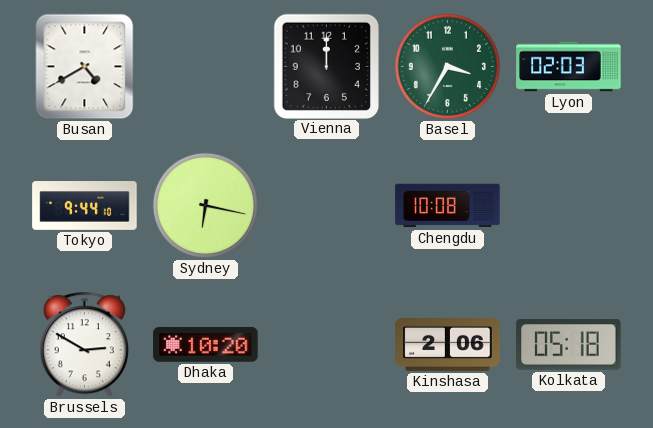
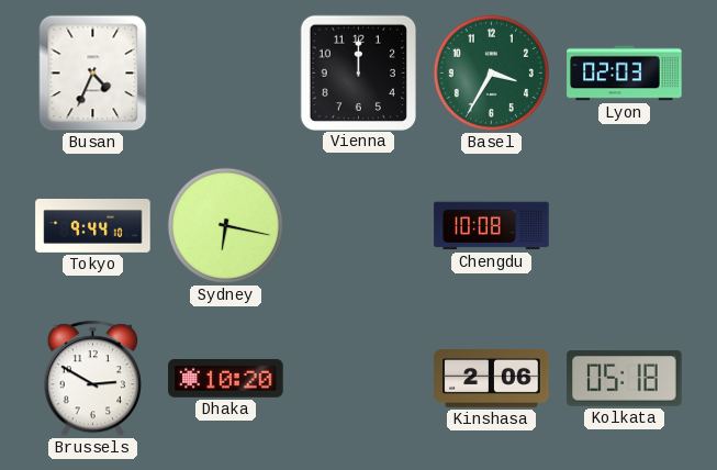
Busan: 4:40 -> 4:34
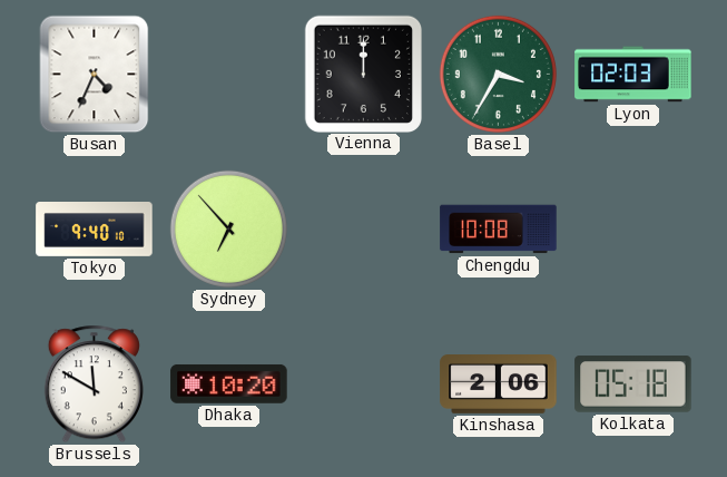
Tokyo: 9:44 -> 9:40
Sydney: 6:17 -> 6:53
Brussels: 2:50 -> 11:50
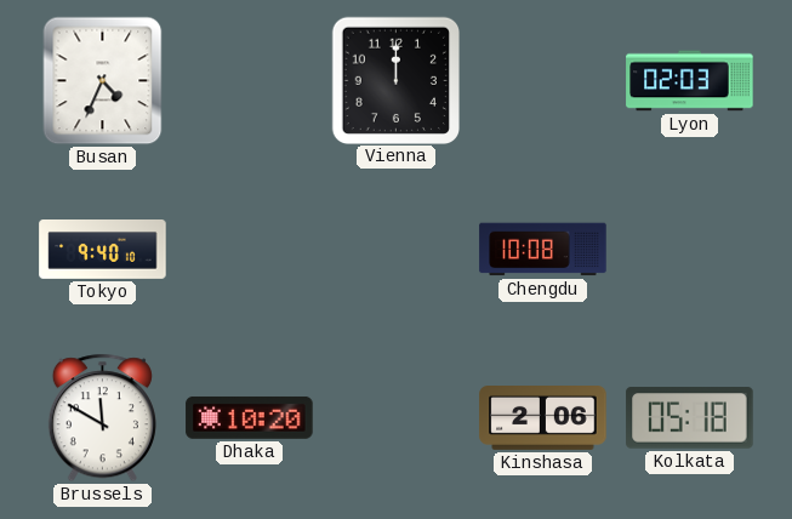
Basel: 3:35 -> none
Sydney: 6:53 -> none
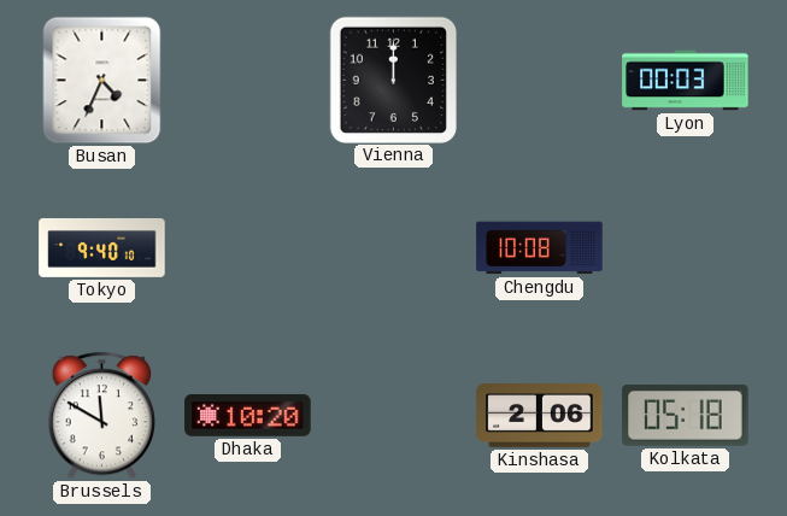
Lyon: 02:03 -> 00:03
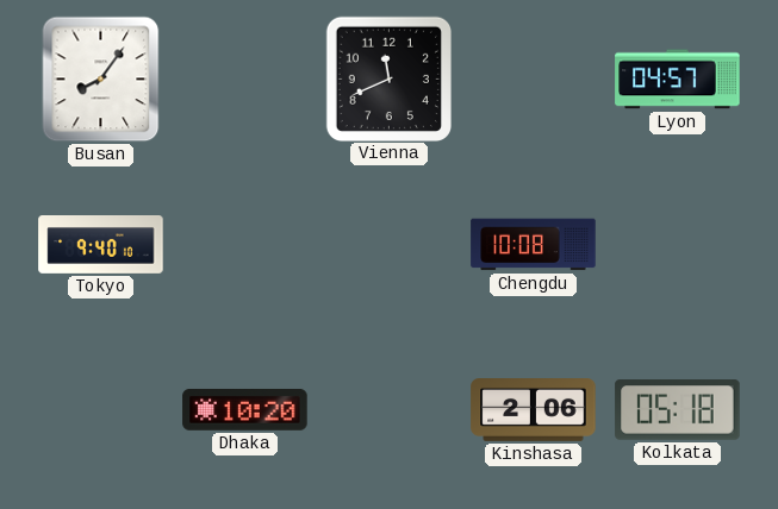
Busan: 4:34 -> 8:06
Vienna: 12:00 -> 11:41
Lyon: 00:03 -> 04:57
Brussels: 11:50 -> none
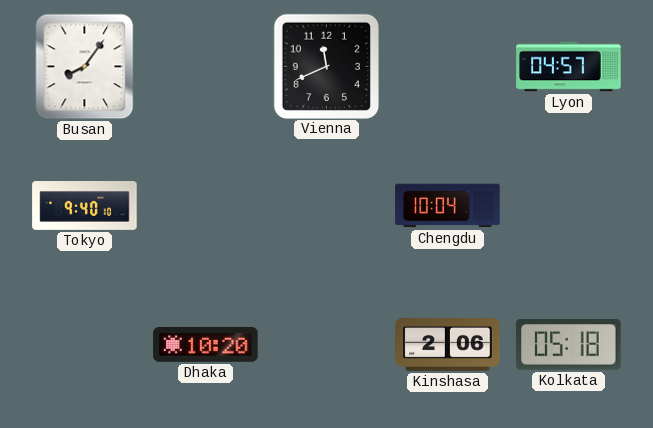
Chengdu: 10:08 -> 10:04
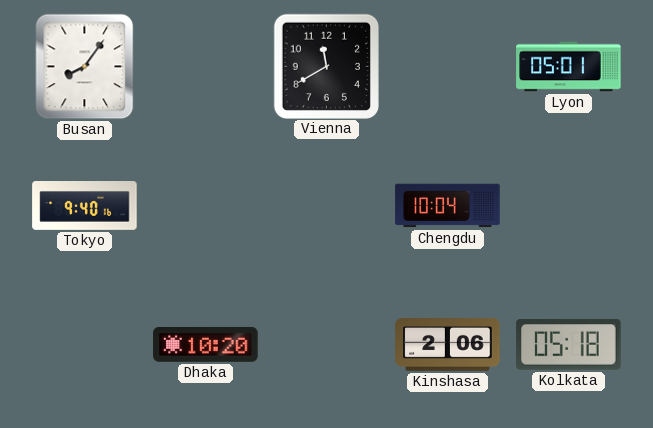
Vienna: 11:41 -> 11:40
Lyon: 04:57 -> 05:01
Tokyo: 9:40:10 -> 9:40:16
